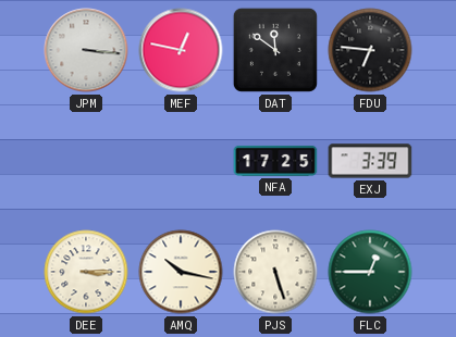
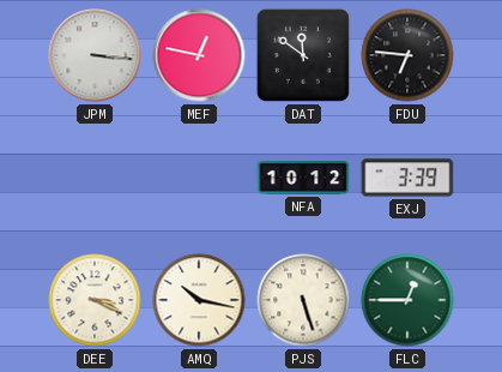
NFA: 17:25 -> 10:12
DEE: 3:15 -> 3:19
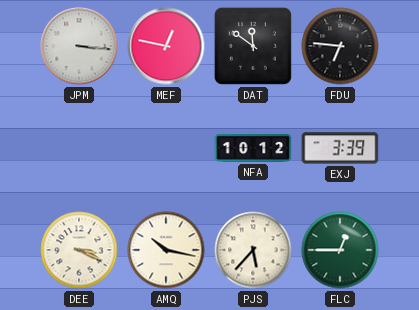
PJS: 5:27 -> 5:37
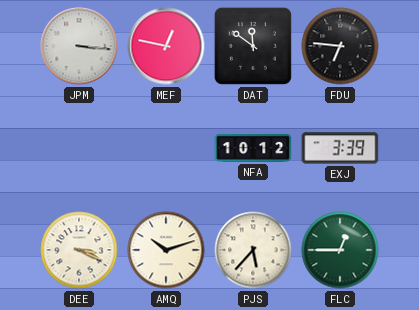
AMQ: 10:17 -> 10:12
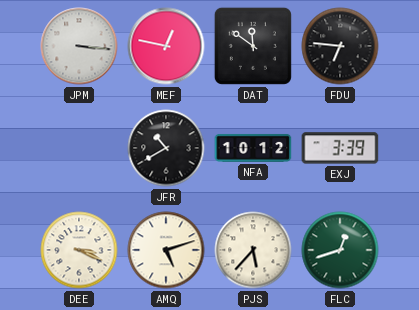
JFR: none -> 10:40
AMQ: 10:12 -> 5:12
FLC: 12:45 -> 12:42
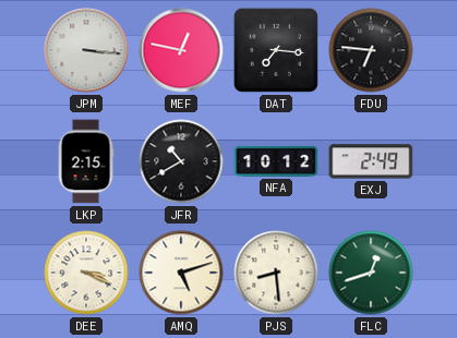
DAT: 11:51 -> 7:16
LKP: none -> 2:15
EXJ: 3:39 -> 2:49
PJS: 5:37 -> 8:29
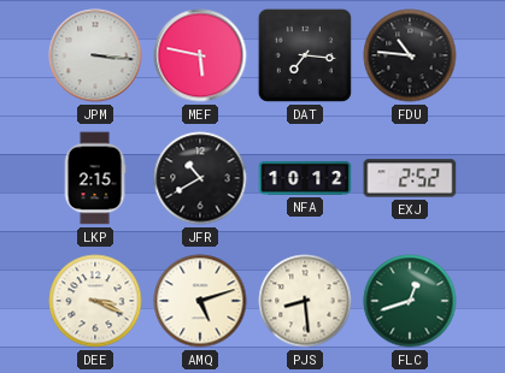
MEF: 12:47 -> 5:47
FDU: 6:46 -> 10:46
EXJ: 2:49 -> 2:52
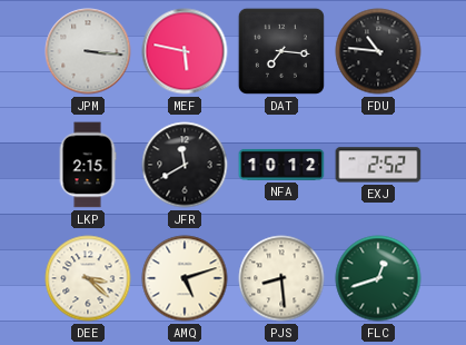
JFR: 10:40 -> 11:40
DEE: 3:19 -> 3:22
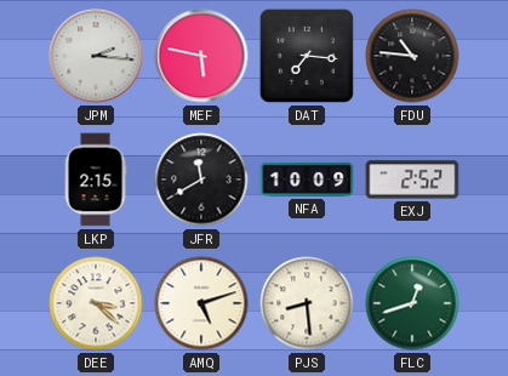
JPM: 3:16 -> 2:16
NFA: 10:12 -> 10:09
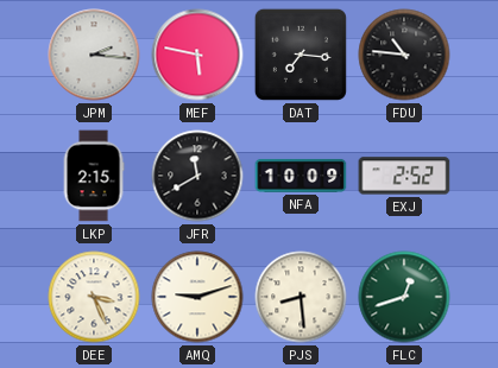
DEE: 3:22 -> 3:26
AMQ: 5:12 -> 9:12
